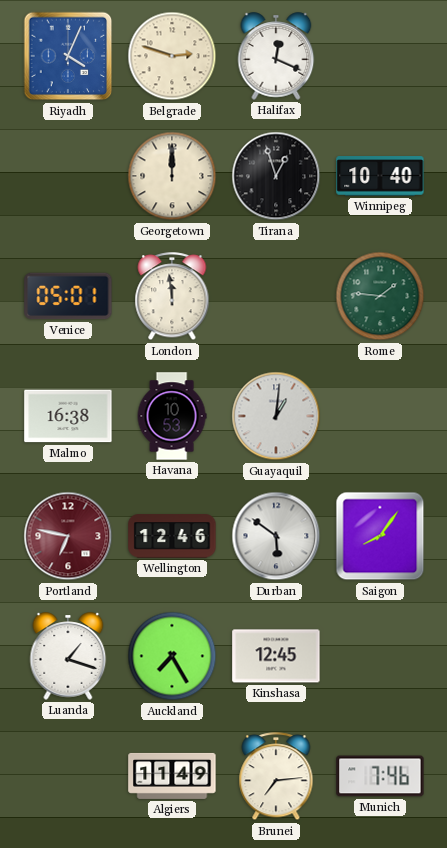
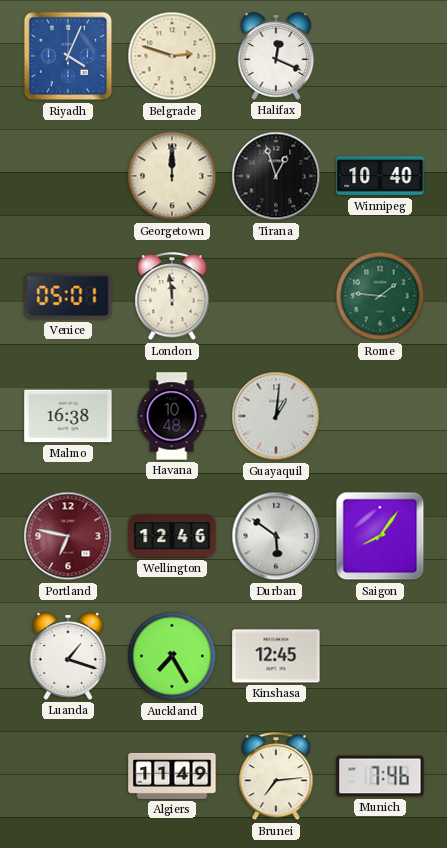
Havana: 10:53 -> 10:48
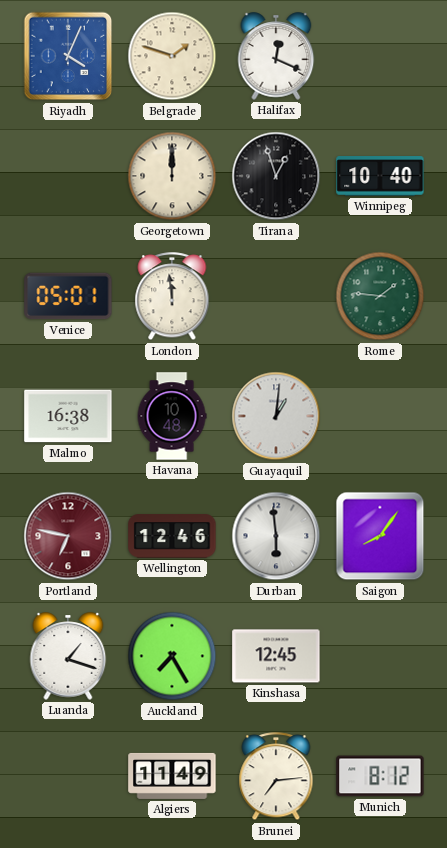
Belgrade: 2:48 -> 1:48
Durban: 5:51 -> 5:59
Munich: 7:46 -> 8:12
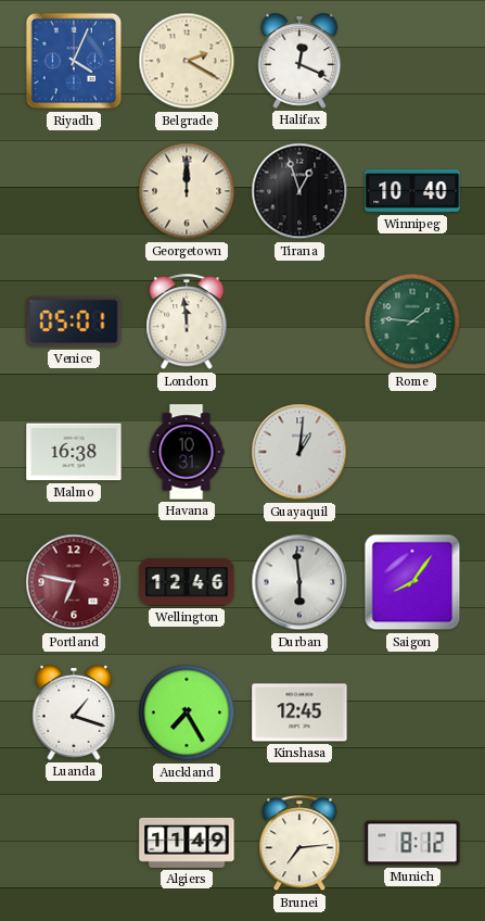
Belgrade: 1:48 -> 2:20
Havana: 10:48 -> 10:31
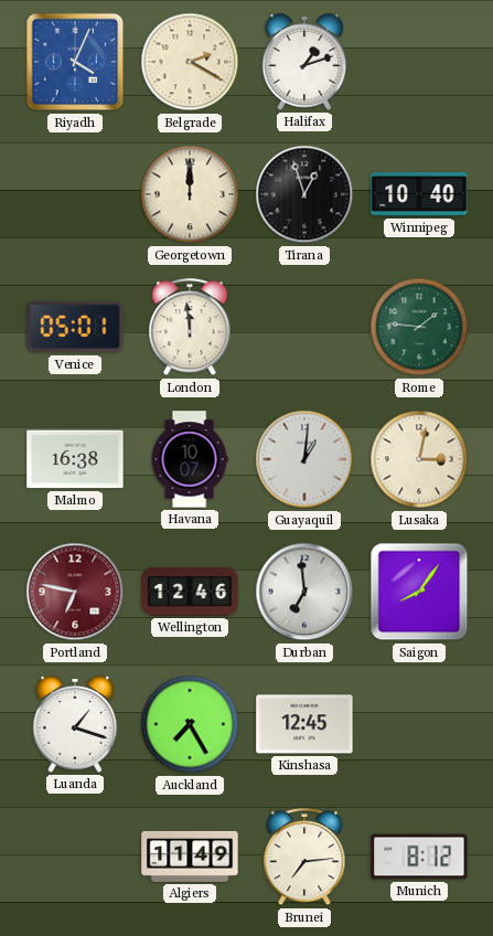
Halifax: 12:19 -> 1:12
Havana: 10:31 -> 10:07
Lusaka: none -> 3:02
Durban: 5:59 -> 6:59
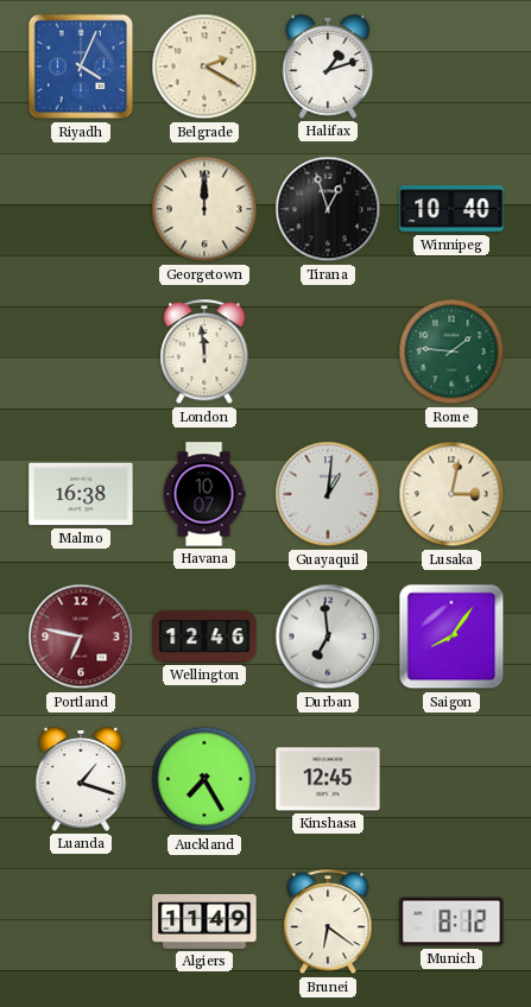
Venice: 05:01 -> none
Brunei: 7:14 -> 6:21
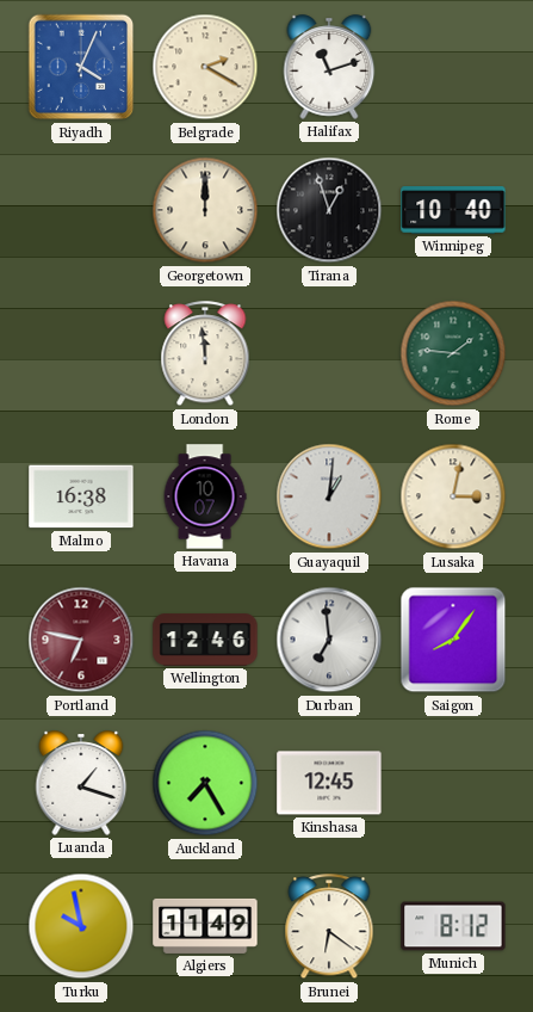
Halifax: 1:12 -> 11:12
Turku: none -> 9:58
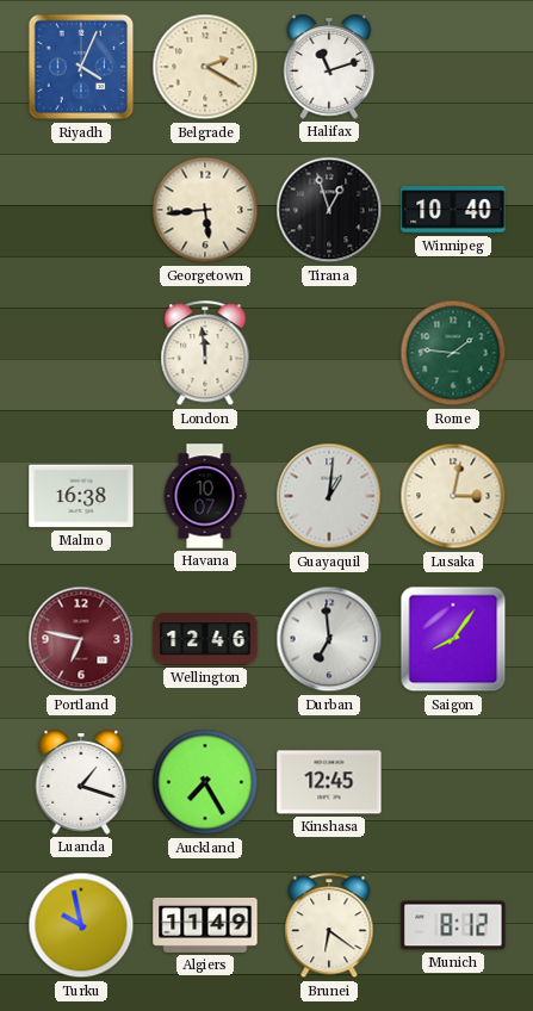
Georgetown: 12:00 -> 5:44
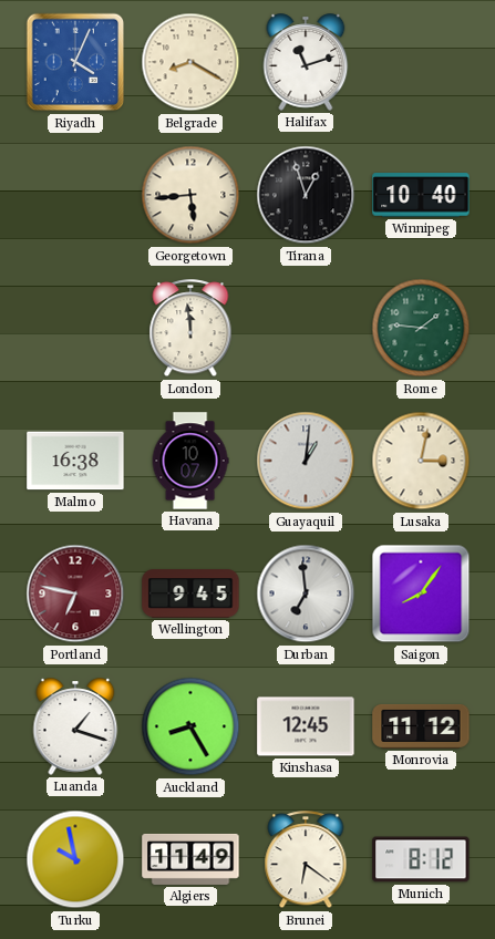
Belgrade: 2:20 -> 8:20
Wellington: 12:46 -> 9:45
Auckland: 7:25 -> 8:25
Monrovia: none -> 11:12
